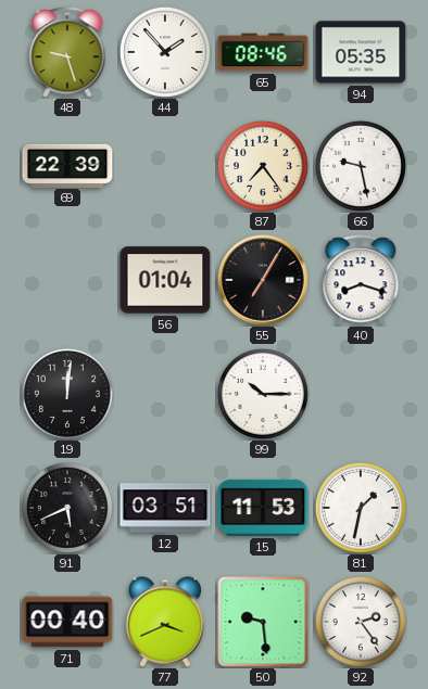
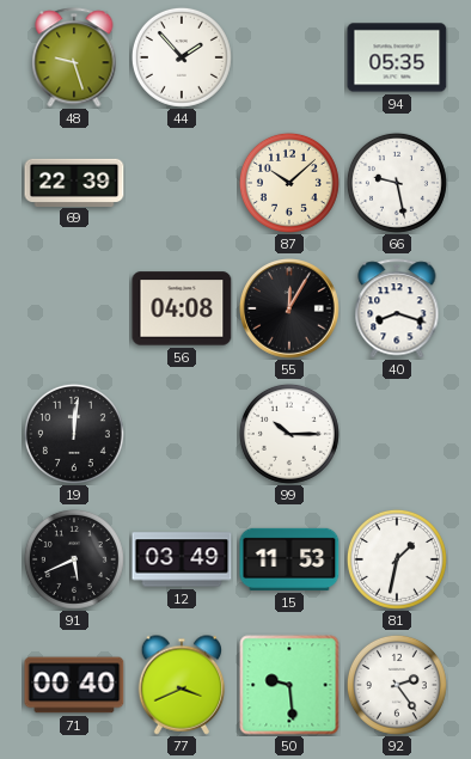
65: 08:46 -> none
87: 7:24 -> 10:08
56: 01:04 -> 04:08
55: 7:05 -> 12:05
12: 03:51 -> 03:49
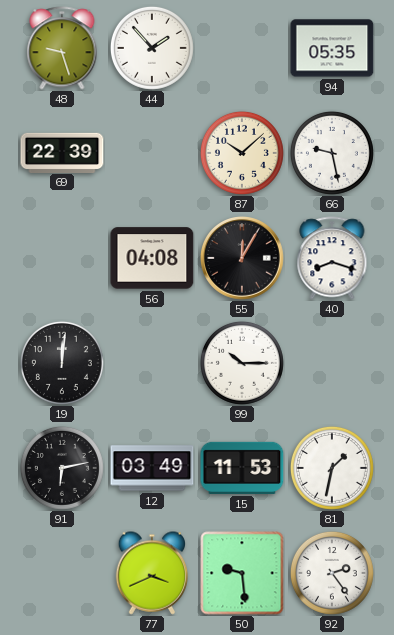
91: 5:41 -> 6:13
71: 00:40 -> none
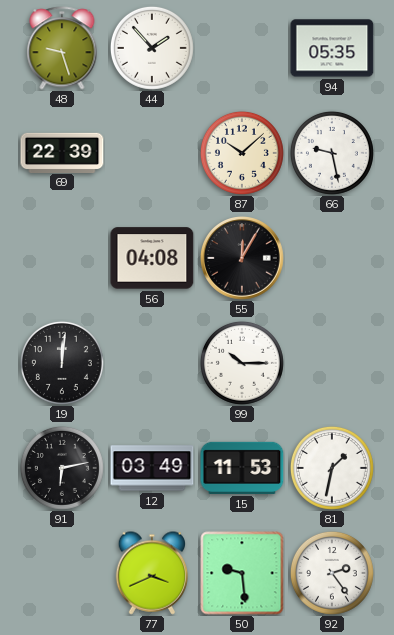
40: 8:18 -> none
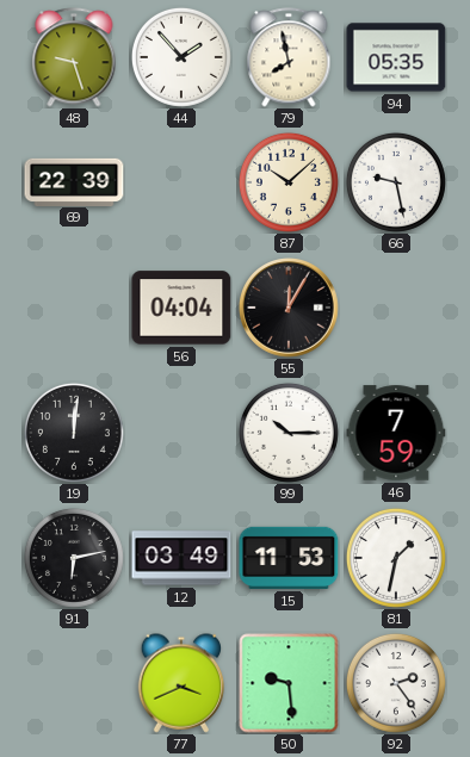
79: none -> 7:58
56: 04:08 -> 04:04
46: none -> 7:59
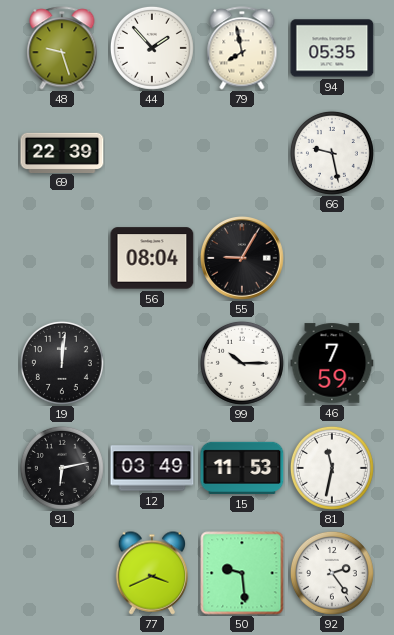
87: 10:08 -> none
56: 04:04 -> 08:04
55: 12:05 -> 9:05
81: 1:32 -> 11:32
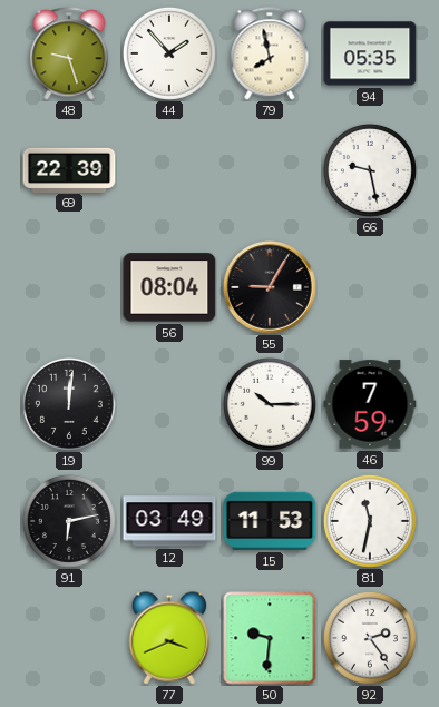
50: 9:29 -> 9:31
